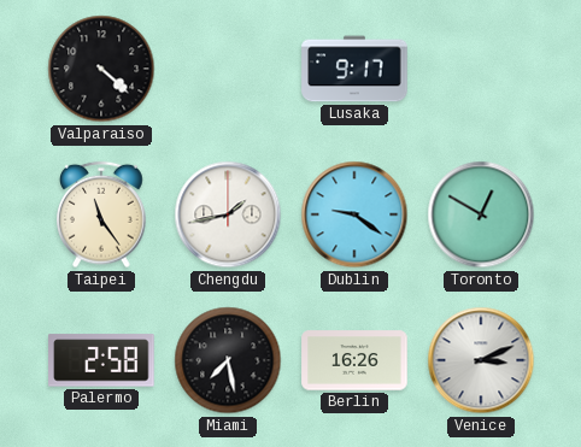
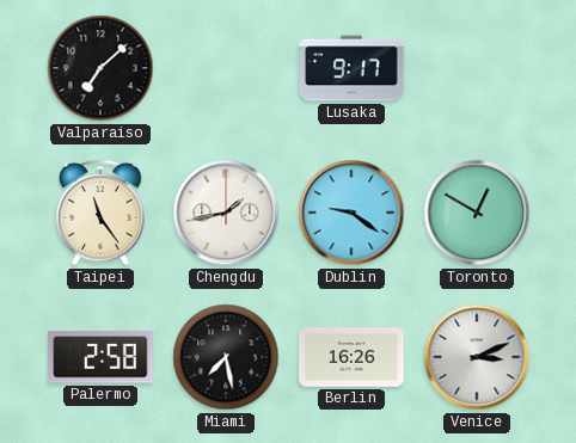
Valparaiso: 4:22 -> 7:08
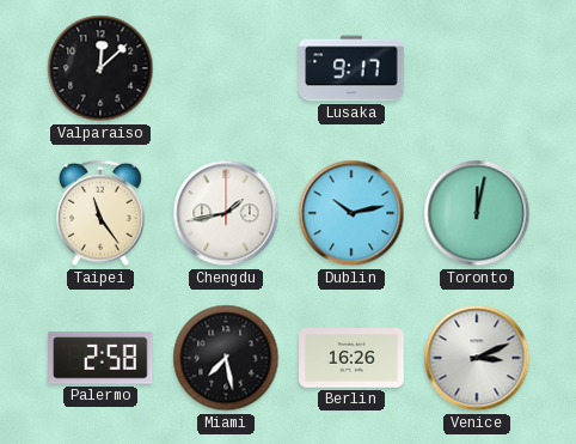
Valparaiso: 7:08 -> 12:08
Dublin: 9:21 -> 10:13
Toronto: 12:50 -> 12:02
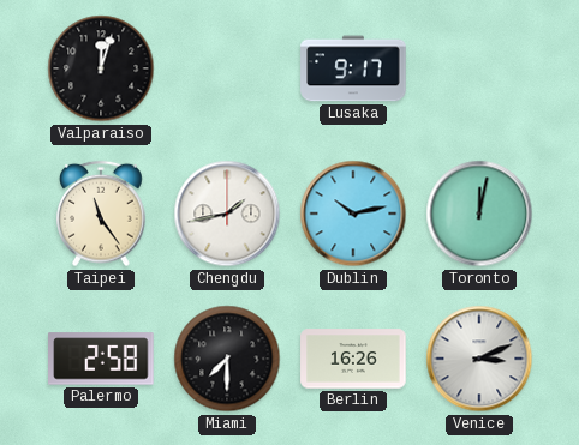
Valparaiso: 12:08 -> 12:03
Miami: 7:28 -> 7:30
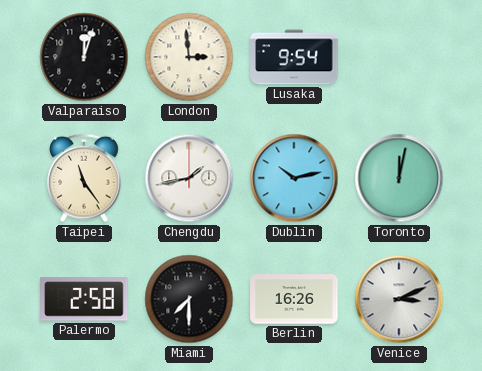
London: none -> 2:59
Lusaka: 9:17 -> 9:54
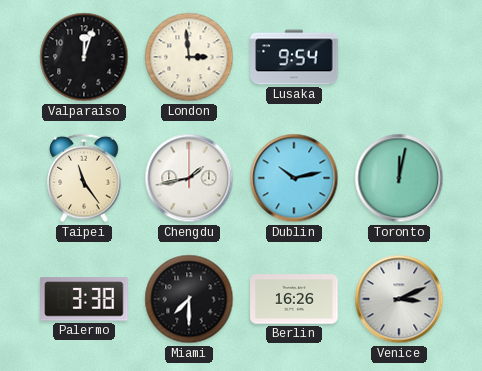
Palermo: 2:58 -> 3:38
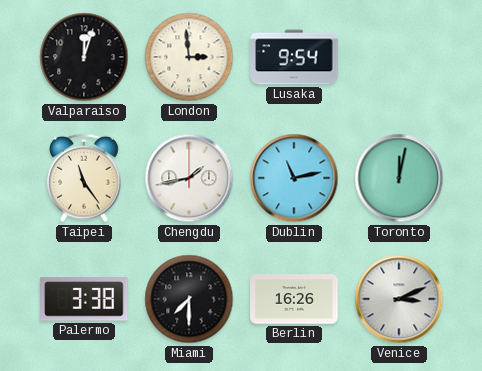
Dublin: 10:13 -> 11:13
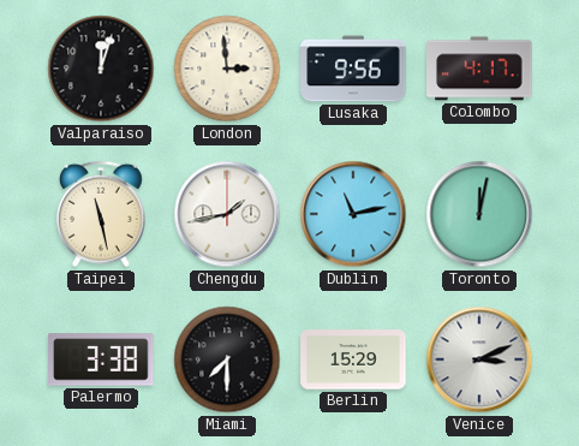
Lusaka: 9:54 -> 9:56
Colombo: none -> 4:17
Taipei: 11:24 -> 11:28
Berlin: 16:26 -> 15:29
